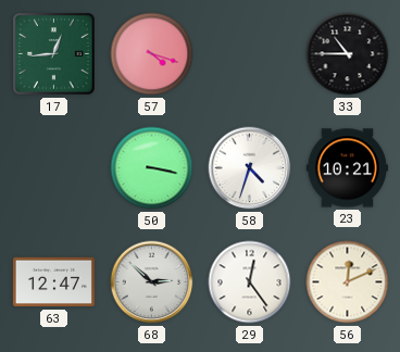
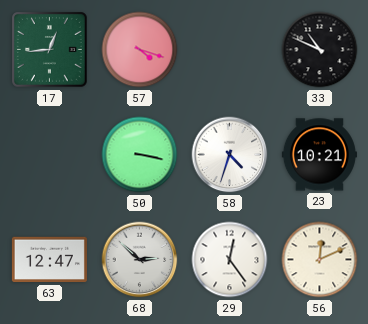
33: 10:45 -> 10:49
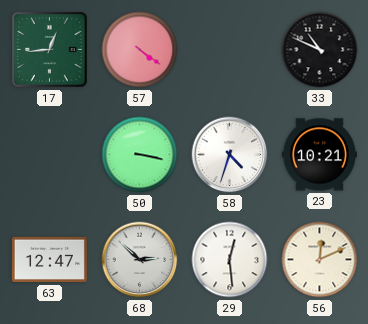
57: 4:18 -> 4:21
29: 12:24 -> 12:29
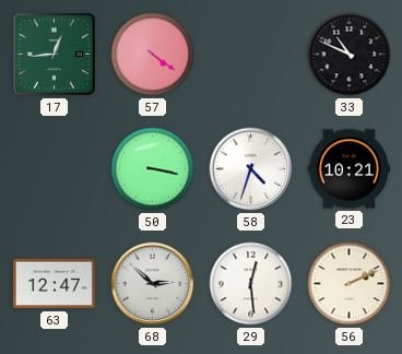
56: 12:11 -> 2:11
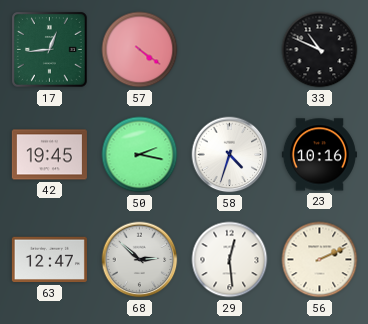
42: none -> 19:45
50: 3:17 -> 2:17
23: 10:21 -> 10:16
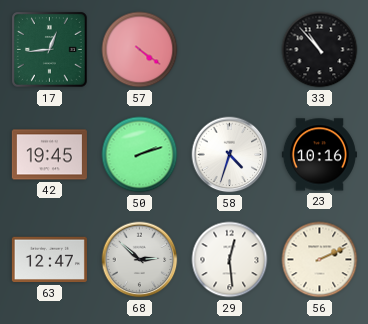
33: 10:49 -> 10:53
50: 2:17 -> 2:12
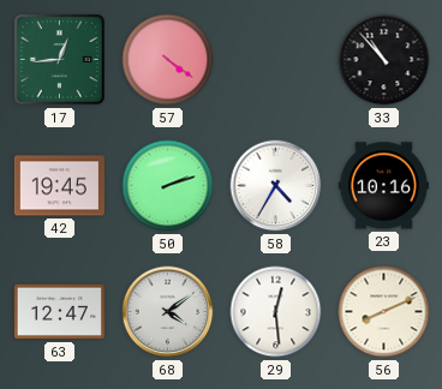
58: 4:33 -> 4:35
68: 2:52 -> 4:09
56: 2:11 -> 8:11
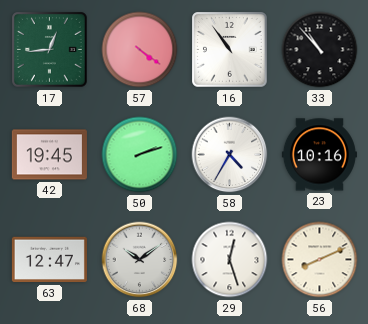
16: none -> 10:54
68: 4:09 -> 10:09
29: 12:29 -> 12:27
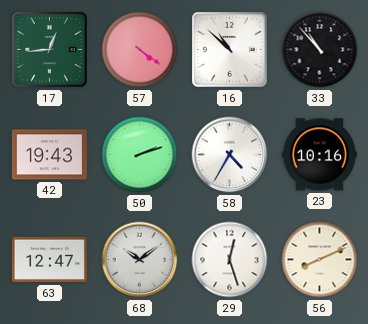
16: 10:54 -> 10:52
42: 19:45 -> 19:43
